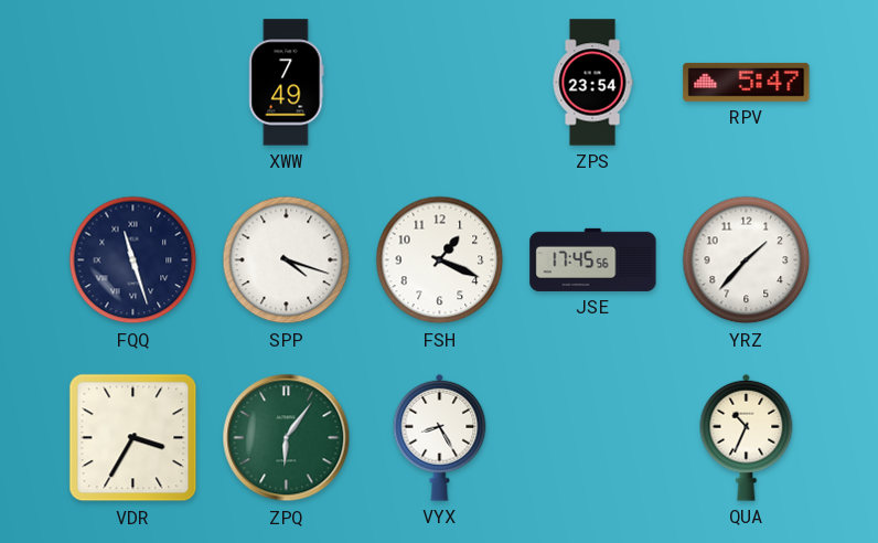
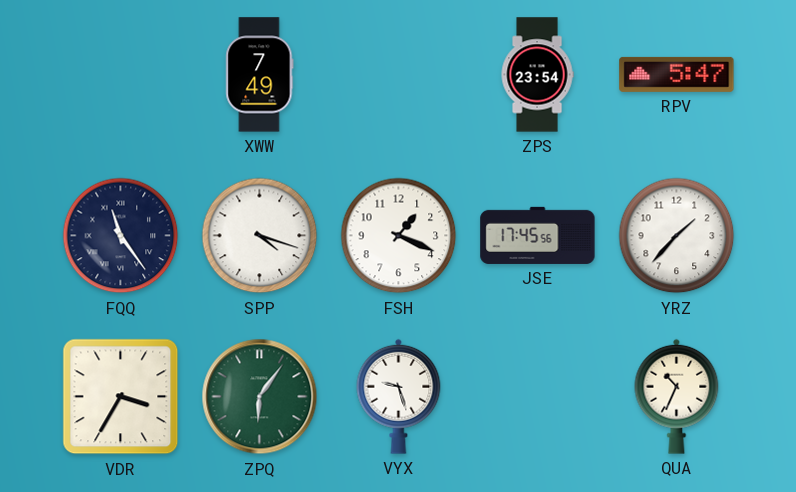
FQQ: 11:27 -> 11:24
VYX: 8:25 -> 9:27
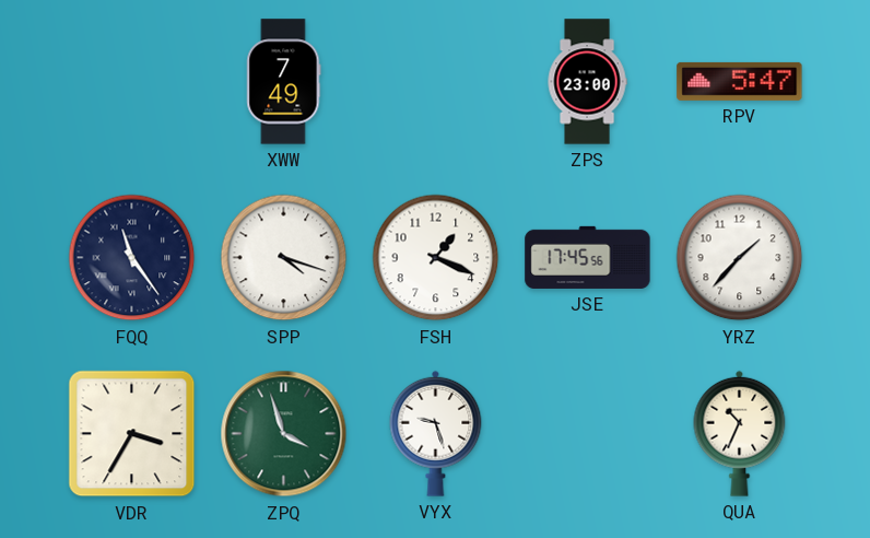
ZPS: 23:54 -> 23:00
ZPQ: 6:06 -> 3:57
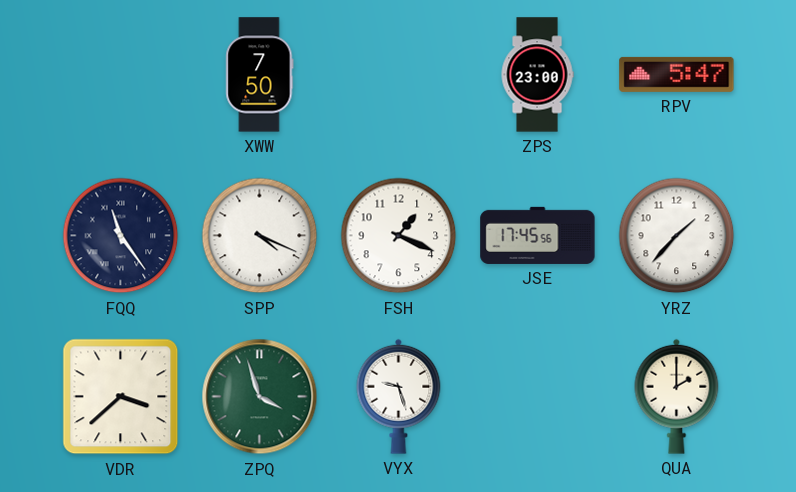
XWW: 7:49 -> 7:50
SPP: 4:18 -> 4:19
VDR: 3:35 -> 3:38
QUA: 10:34 -> 2:00
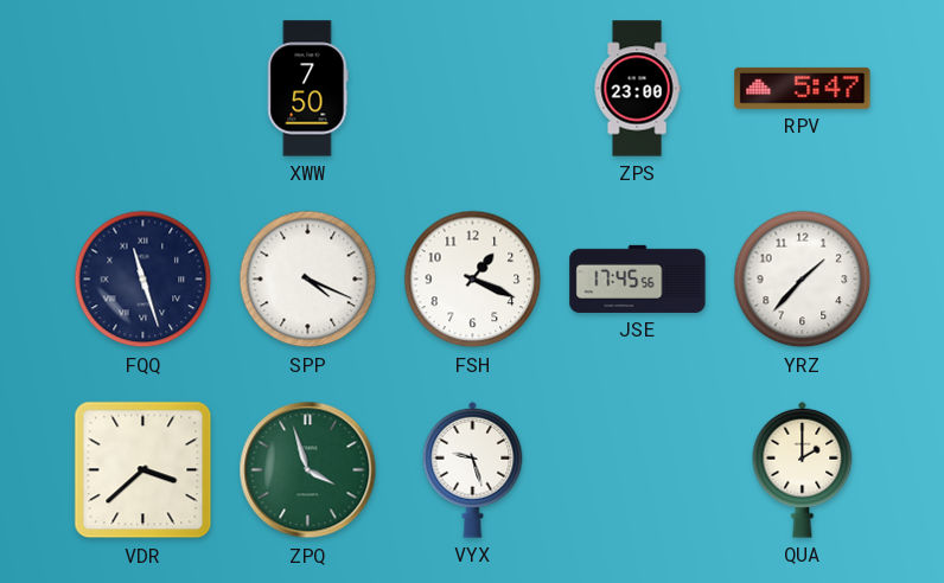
FQQ: 11:24 -> 11:27
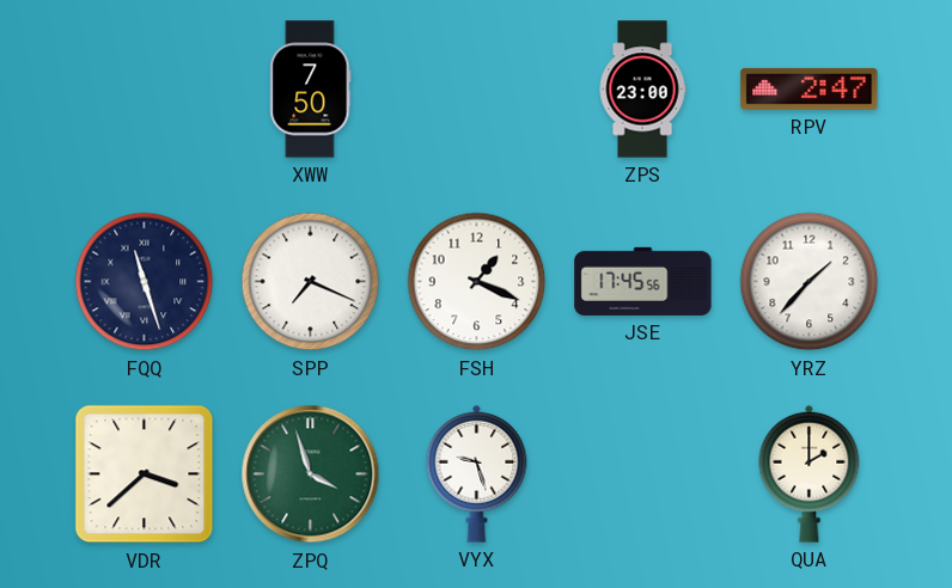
RPV: 5:47 -> 2:47
SPP: 4:19 -> 7:19
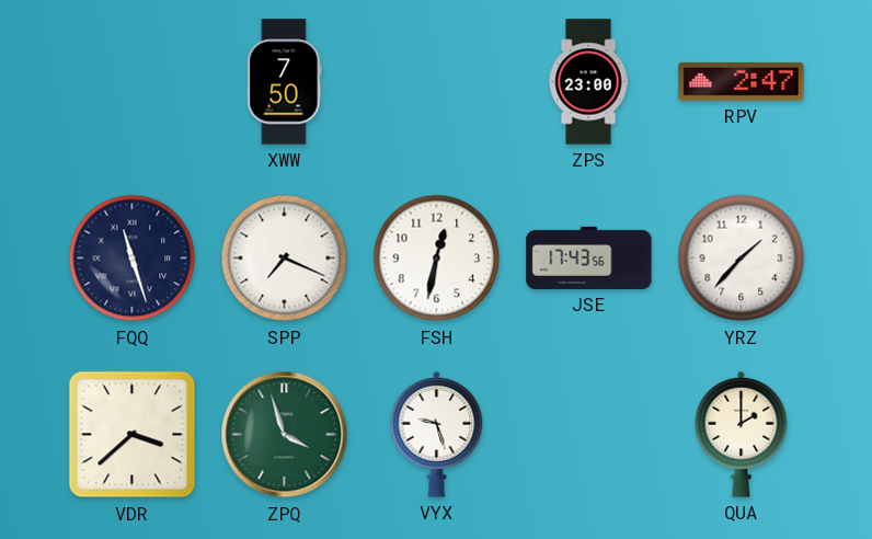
FSH: 1:19 -> 12:32
JSE: 17:45 -> 17:43
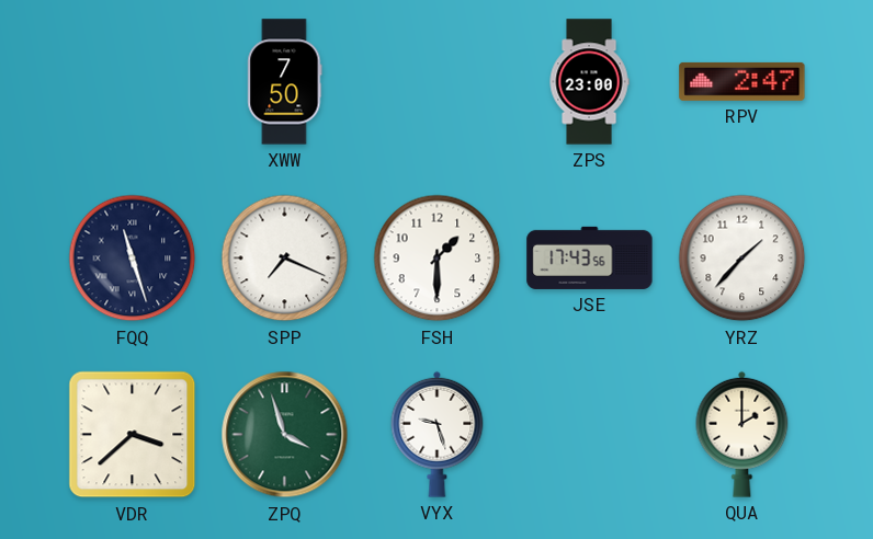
FSH: 12:32 -> 1:30
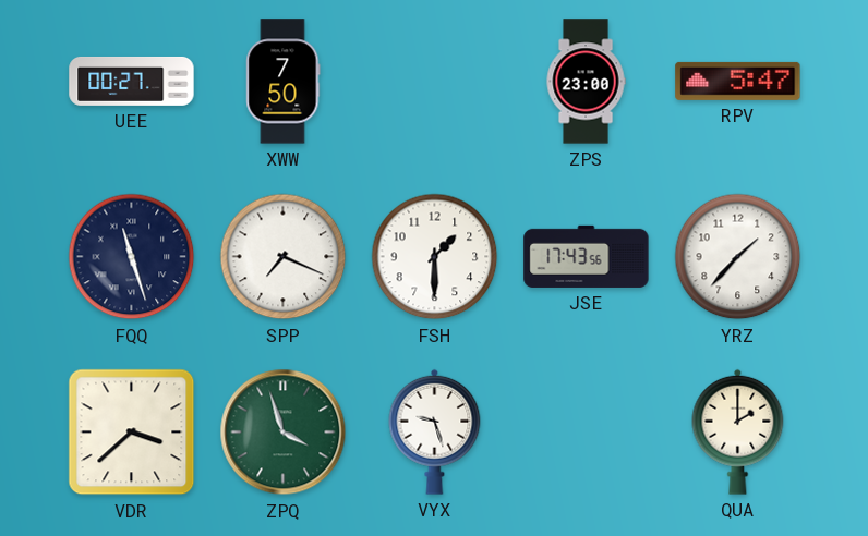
UEE: none -> 00:27
RPV: 2:47 -> 5:47
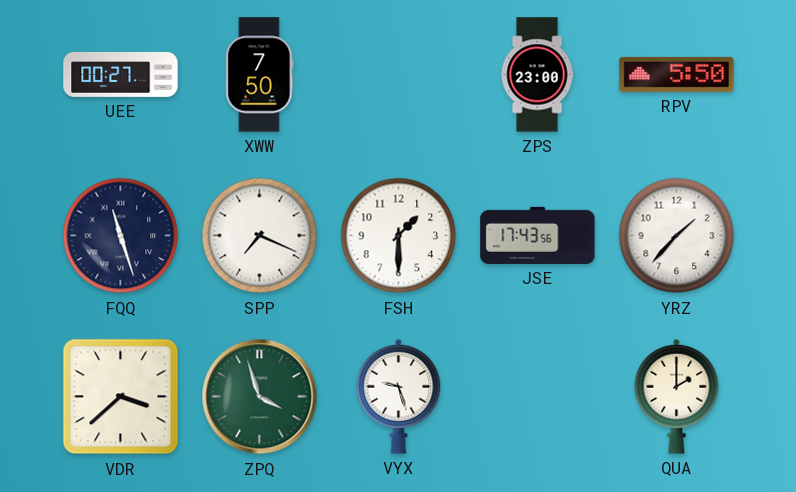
RPV: 5:47 -> 5:50
